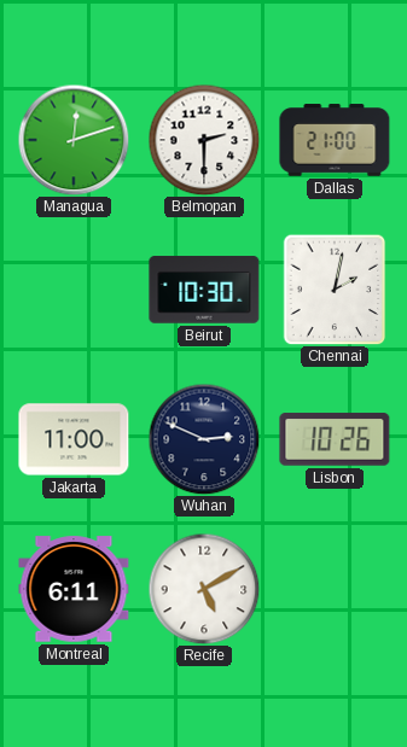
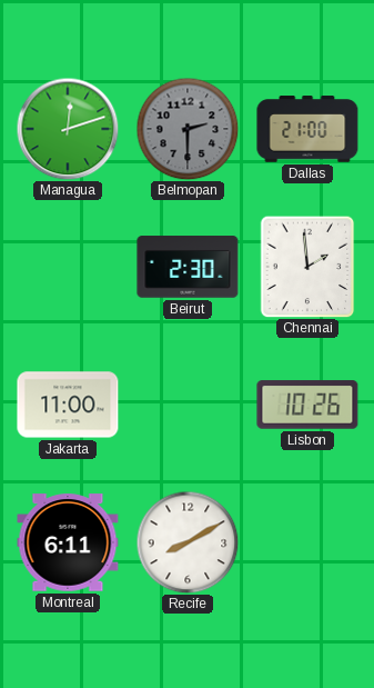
Belmopan dial: white -> grey
Beirut: 10:30 -> 2:30
Chennai: 2:02 -> 1:59
Wuhan: 2:49 -> none
Recife: 5:10 -> 8:10
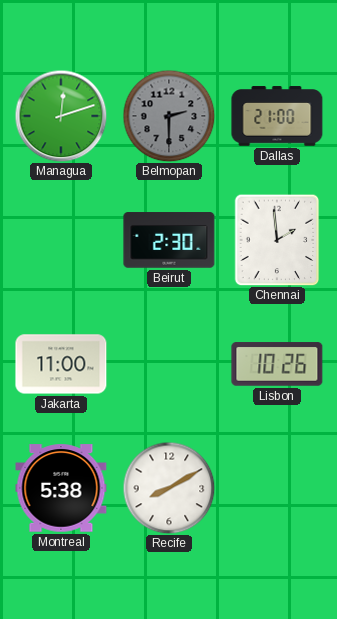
Montreal: 6:11 -> 5:38
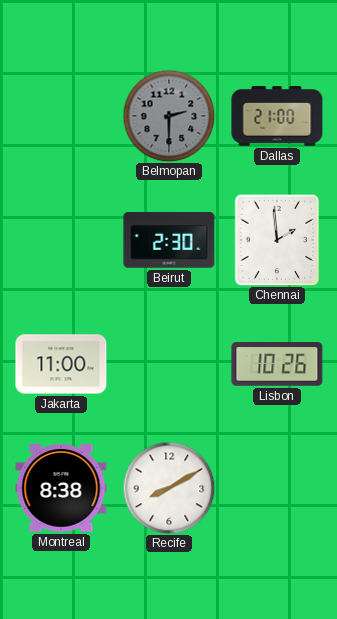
Managua: 12:12 -> none
Montreal: 5:38 -> 8:38
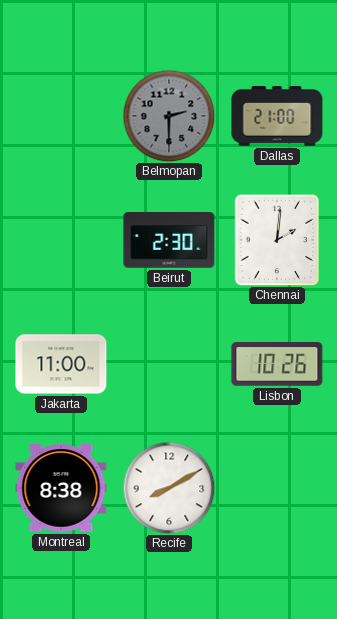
Chennai: 1:59 -> 2:01
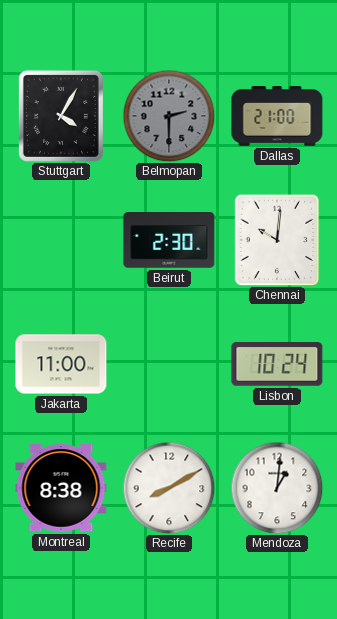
Stuttgart: none -> 4:05
Chennai: 2:01 -> 10:01
Lisbon: 10:26 -> 10:24
Mendoza: none -> 1:01
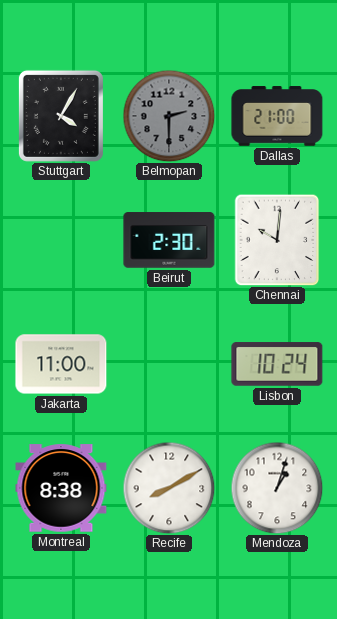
Mendoza: 1:01 -> 1:03
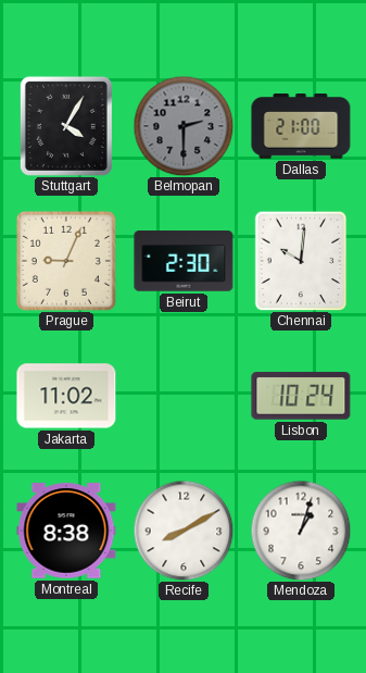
Prague: none -> 9:04
Jakarta: 11:00 -> 11:02
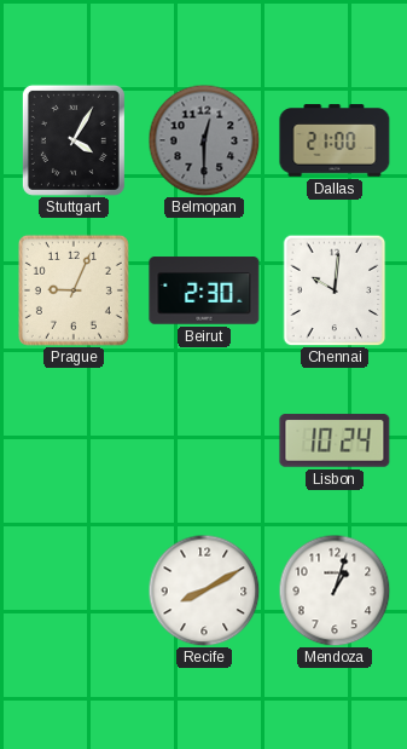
Belmopan: 2:30 -> 12:30
Jakarta: 11:02 -> none
Montreal: 8:38 -> none
